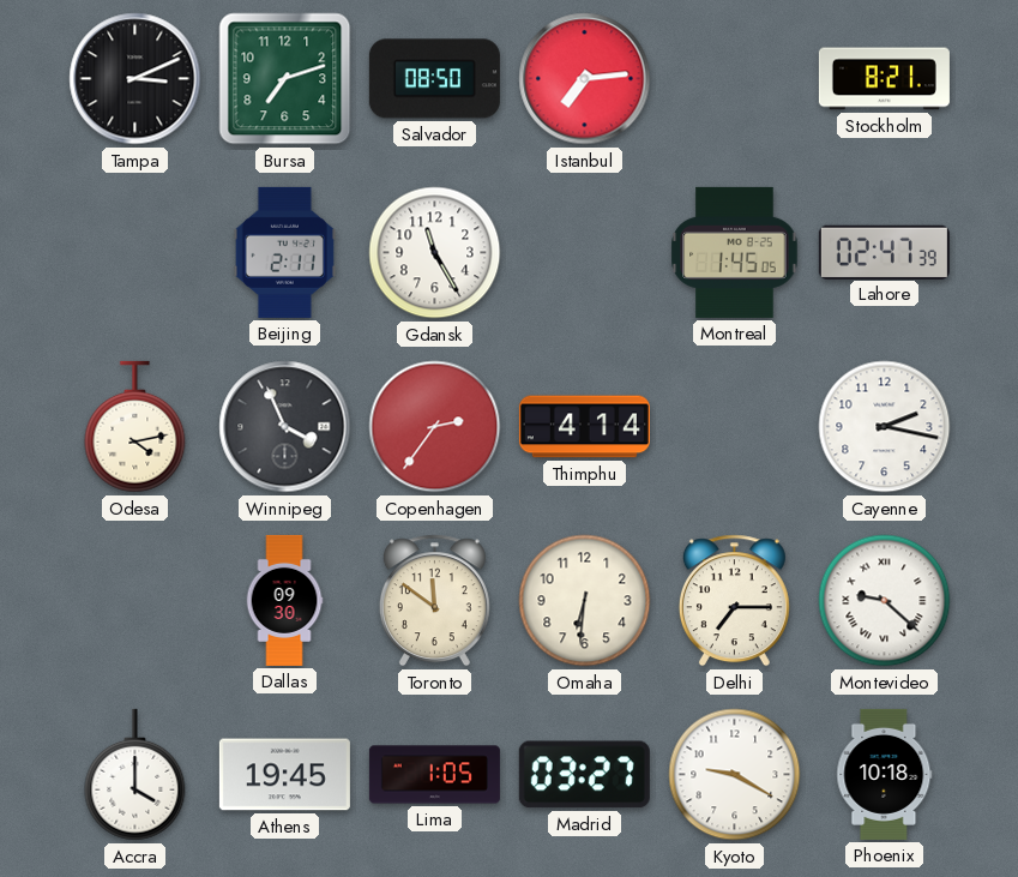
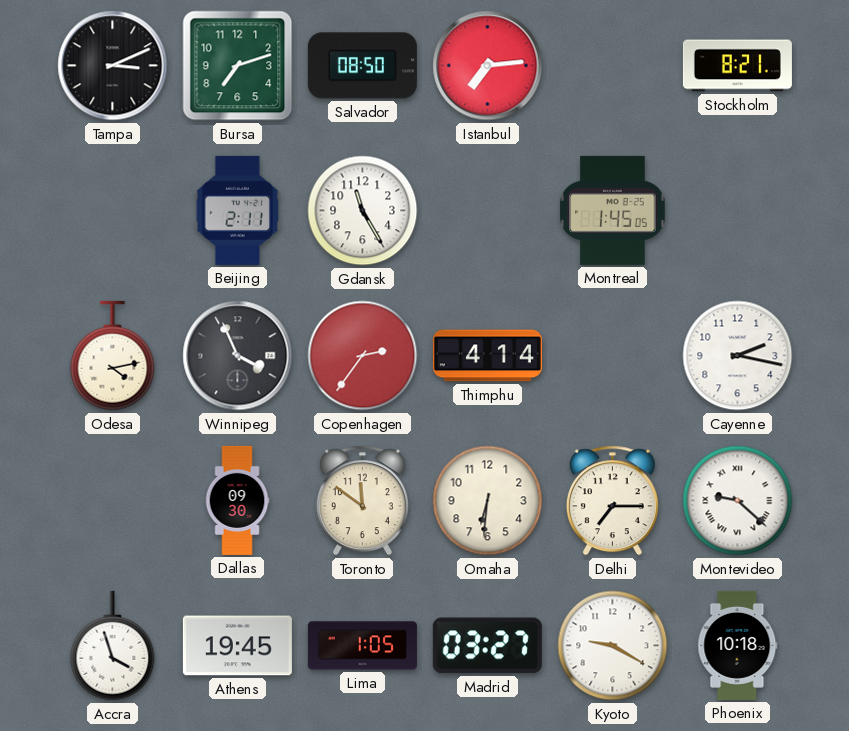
Lahore: 02:47 -> none
Accra: 4:00 -> 3:57
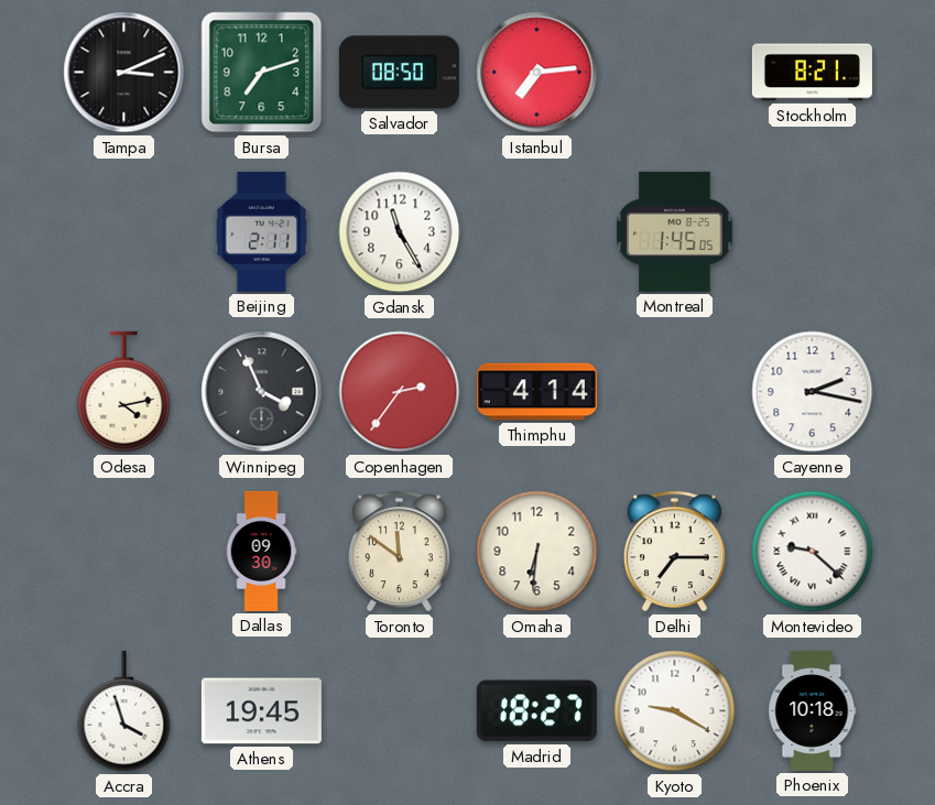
Lima: 1:05 -> none
Madrid: 03:27 -> 18:27
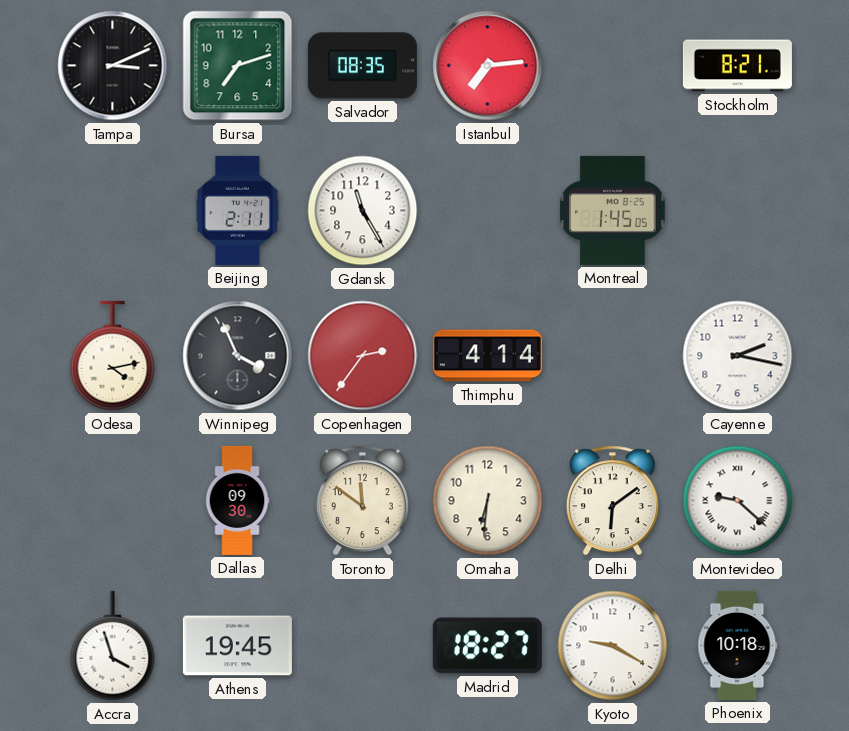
Salvador: 08:50 -> 08:35
Delhi: 7:15 -> 6:09
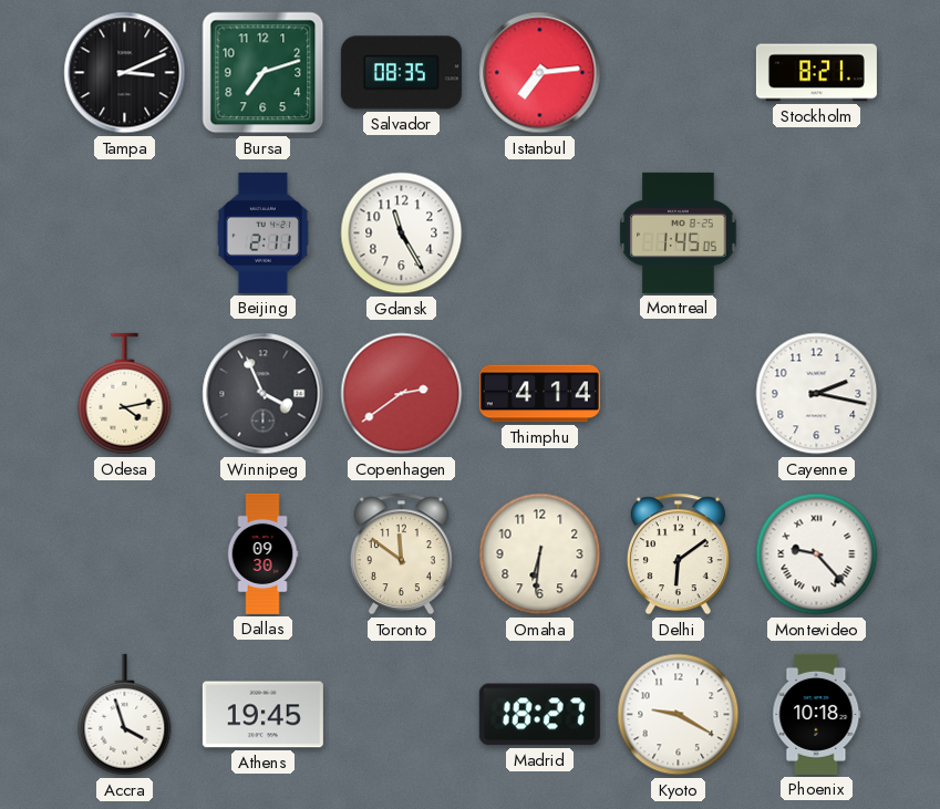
Copenhagen: 2:36 -> 2:39
Montevideo: 9:22 -> 9:23
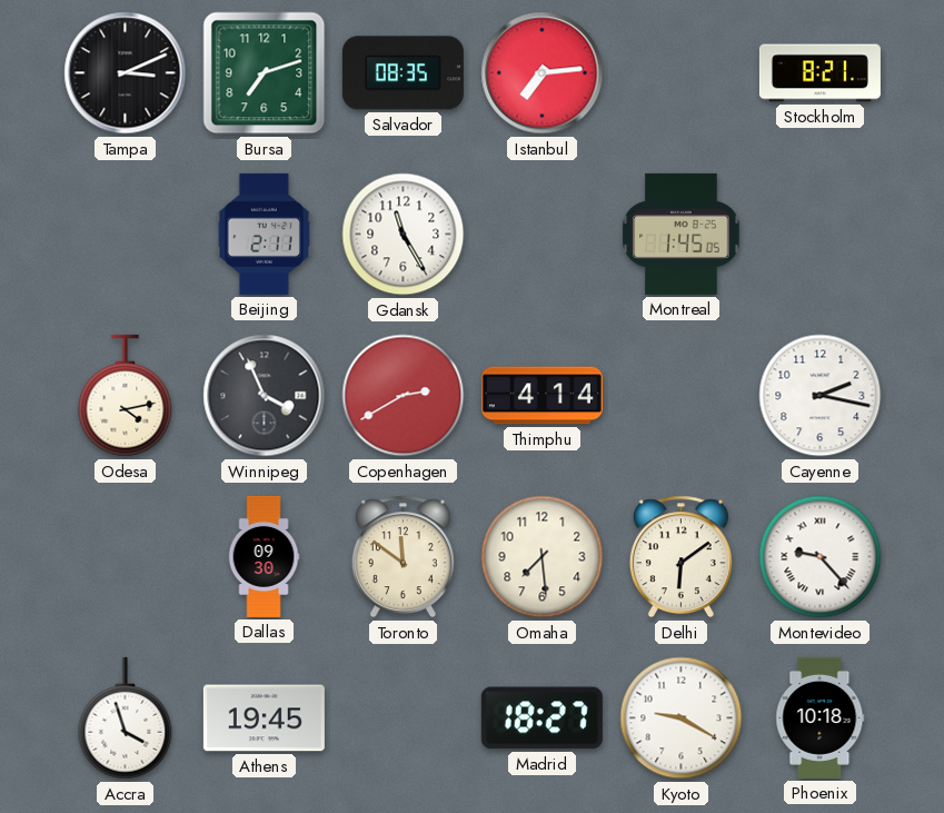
Copenhagen: 2:39 -> 2:40
Omaha: 6:31 -> 7:29
